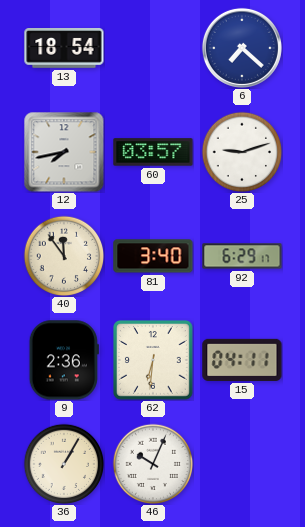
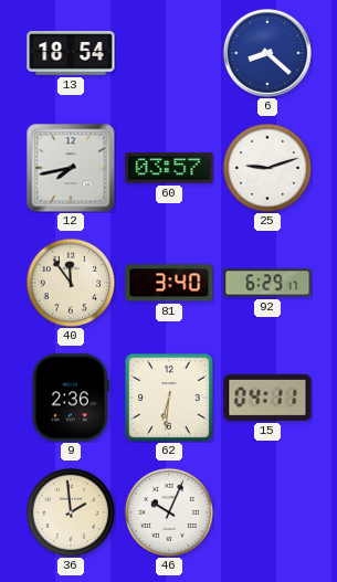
6: 7:22 -> 8:22
36: 1:05 -> 1:59
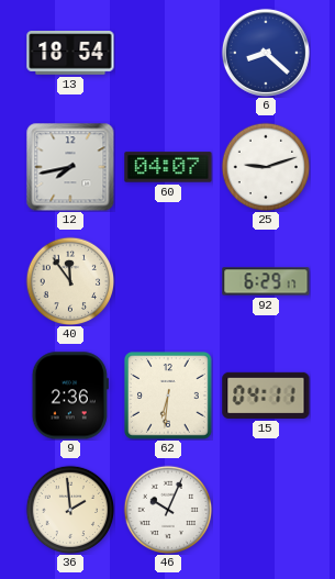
60: 03:57 -> 04:07
81: 3:40 -> none
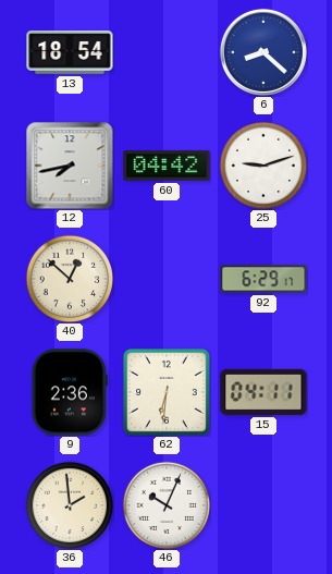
60: 04:07 -> 04:42
40: 11:54 -> 12:52
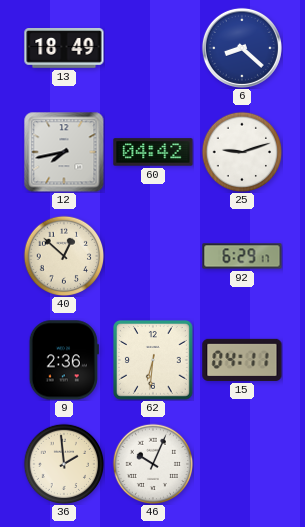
13: 18:54 -> 18:49
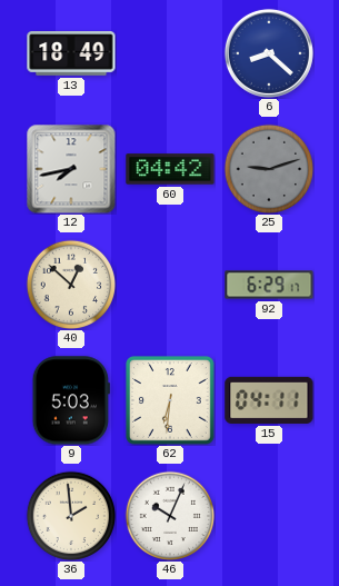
25 dial: white -> grey
9: 2:36 -> 5:03
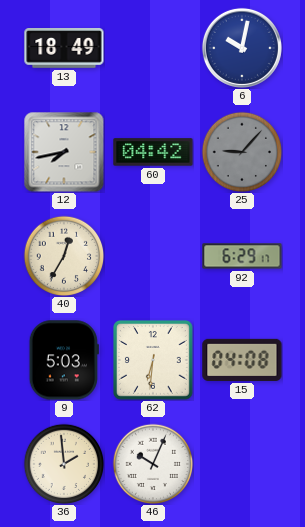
6: 8:22 -> 10:02
25: 9:12 -> 9:07
40: 12:52 -> 12:35
15: 04:11 -> 04:08
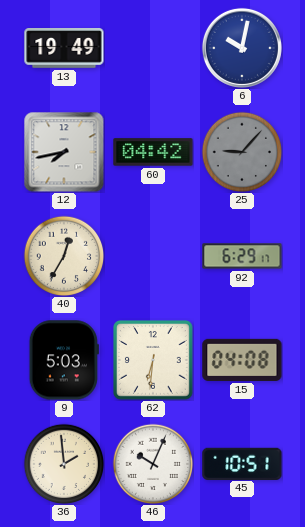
13: 18:49 -> 19:49
45: none -> 10:51
